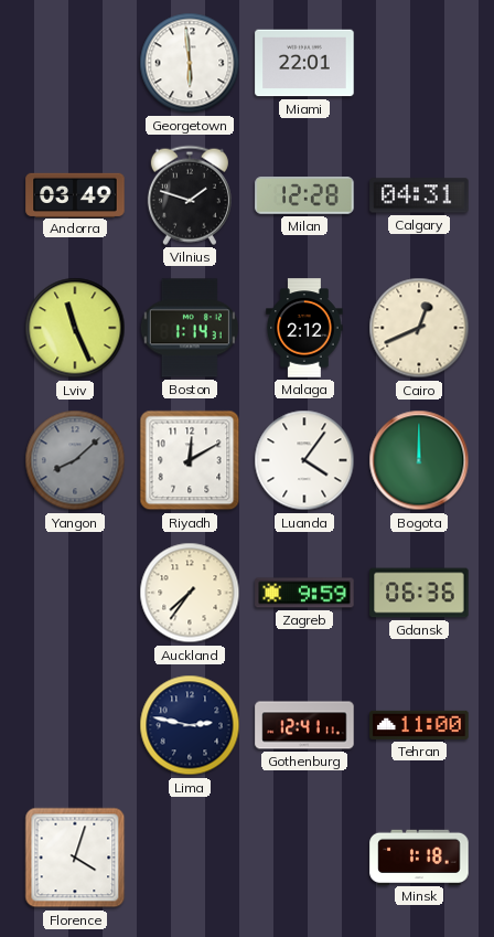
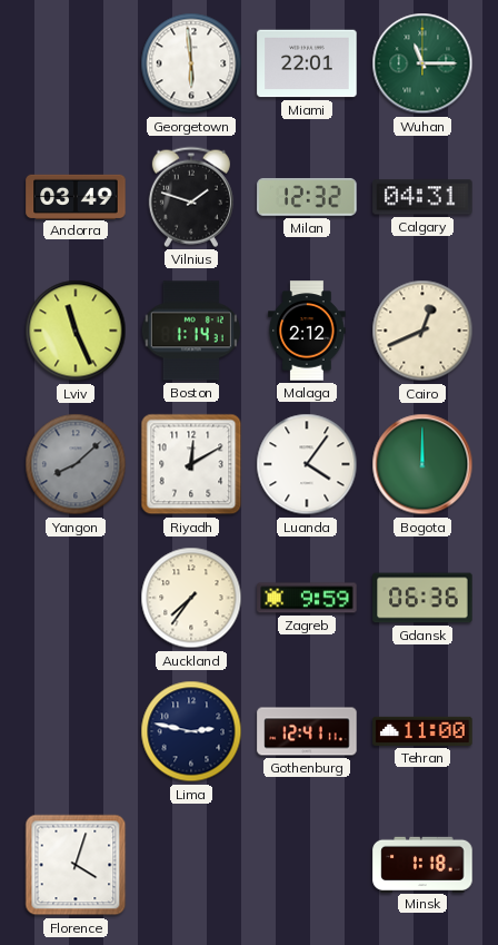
Wuhan: none -> 11:15
Milan: 12:28 -> 12:32
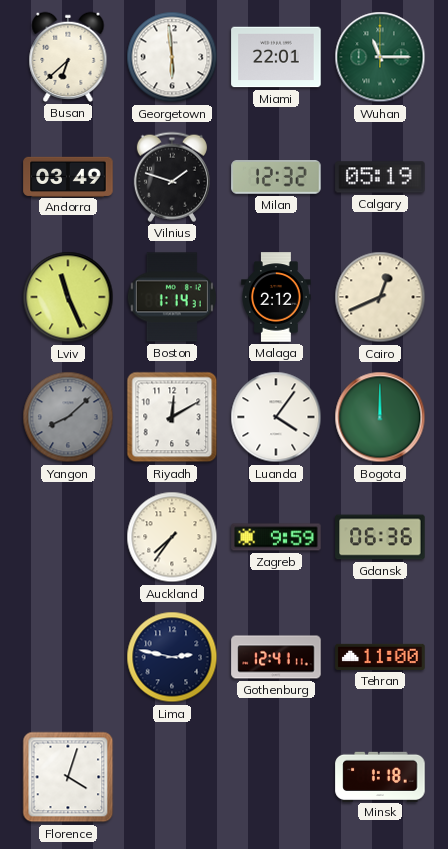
Busan: none -> 6:38
Calgary: 04:31 -> 05:19
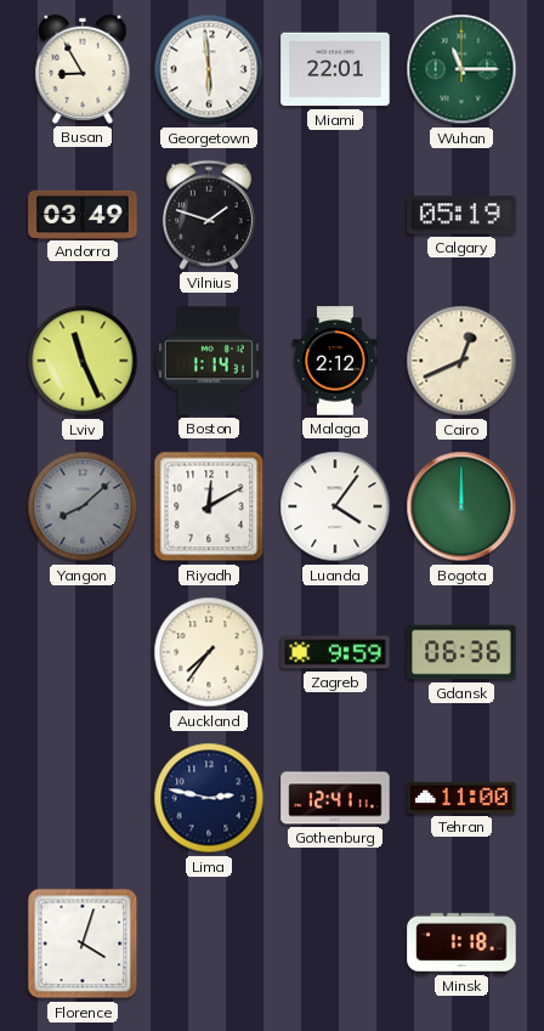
Busan: 6:38 -> 8:55
Milan: 12:32 -> none
